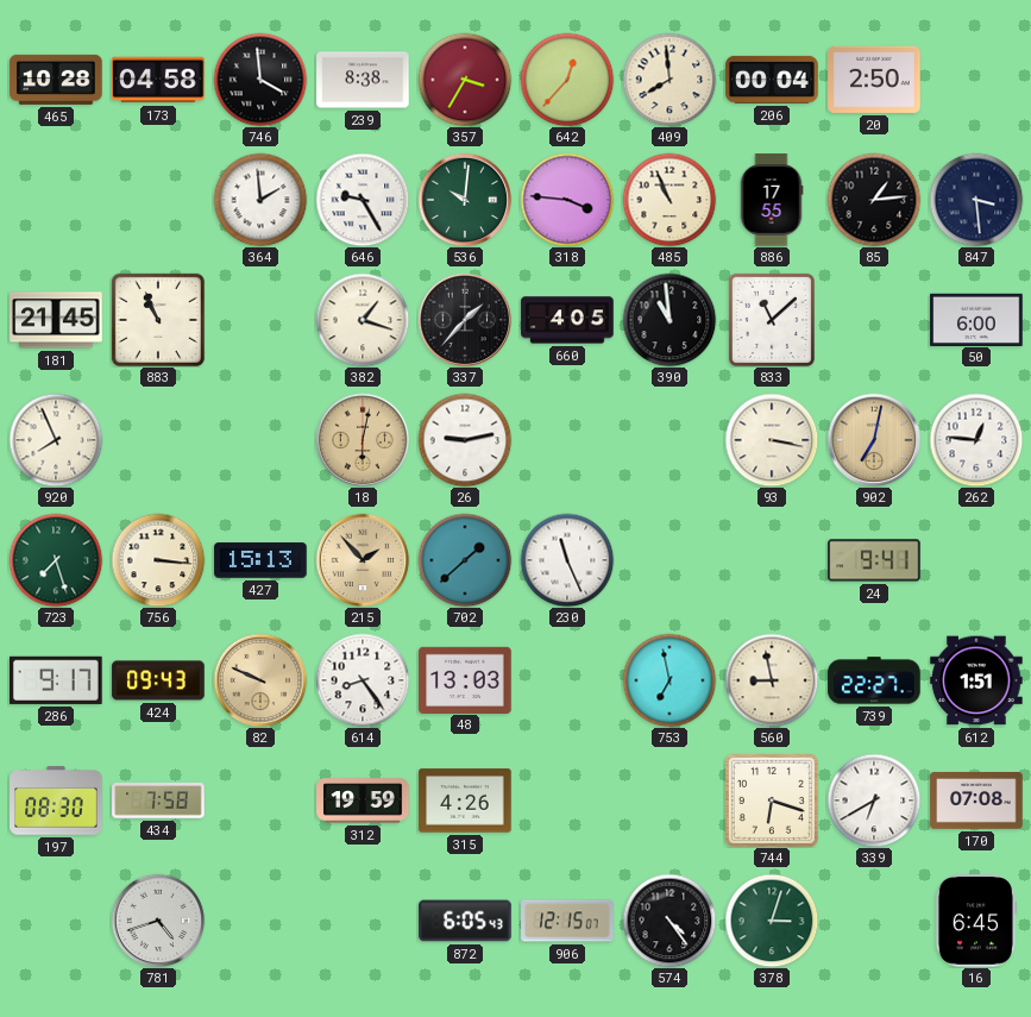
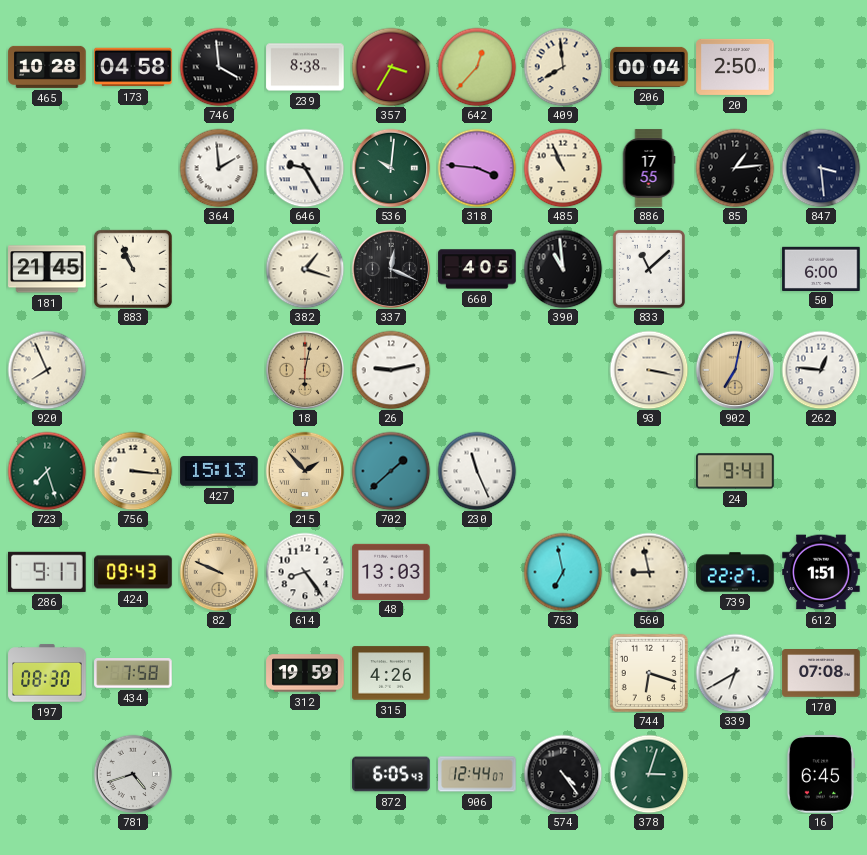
337: 1:37 -> 12:19
906: 12:15 -> 12:44
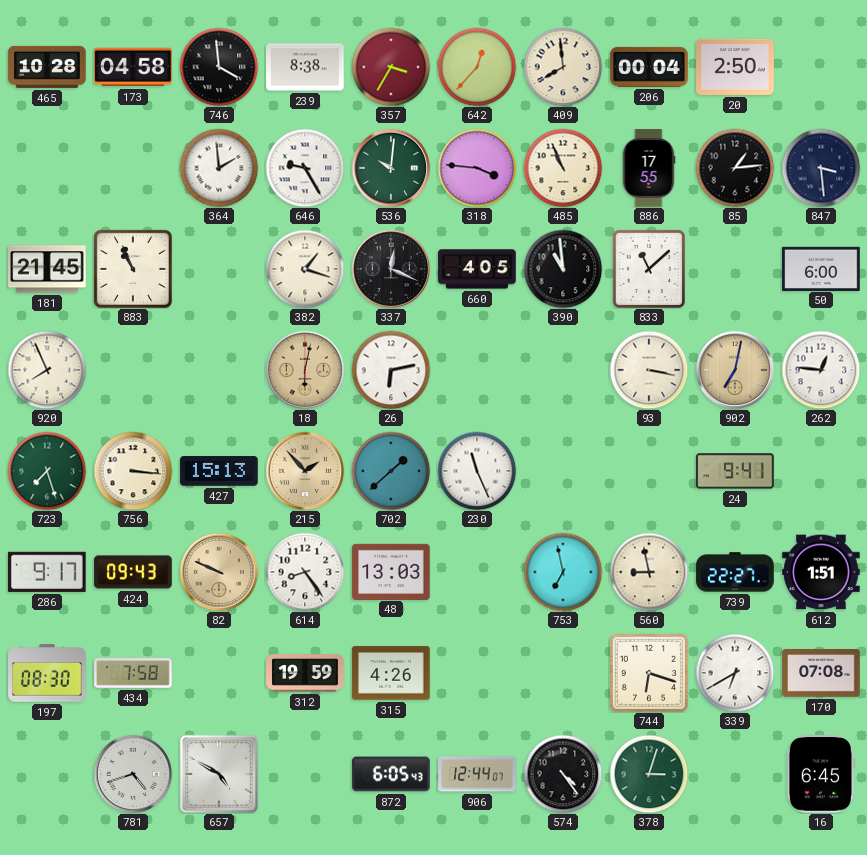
26: 9:13 -> 6:13
657: none -> 4:50
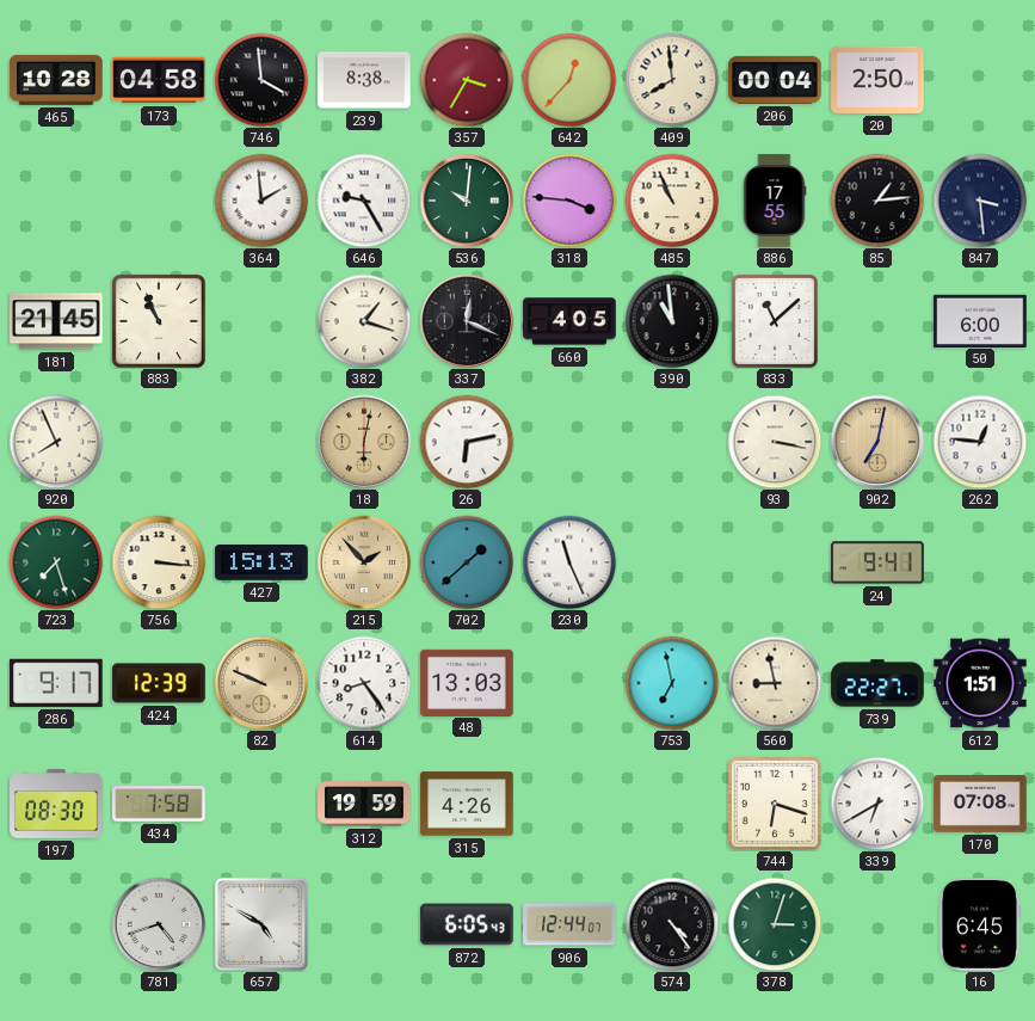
424: 09:43 -> 12:39
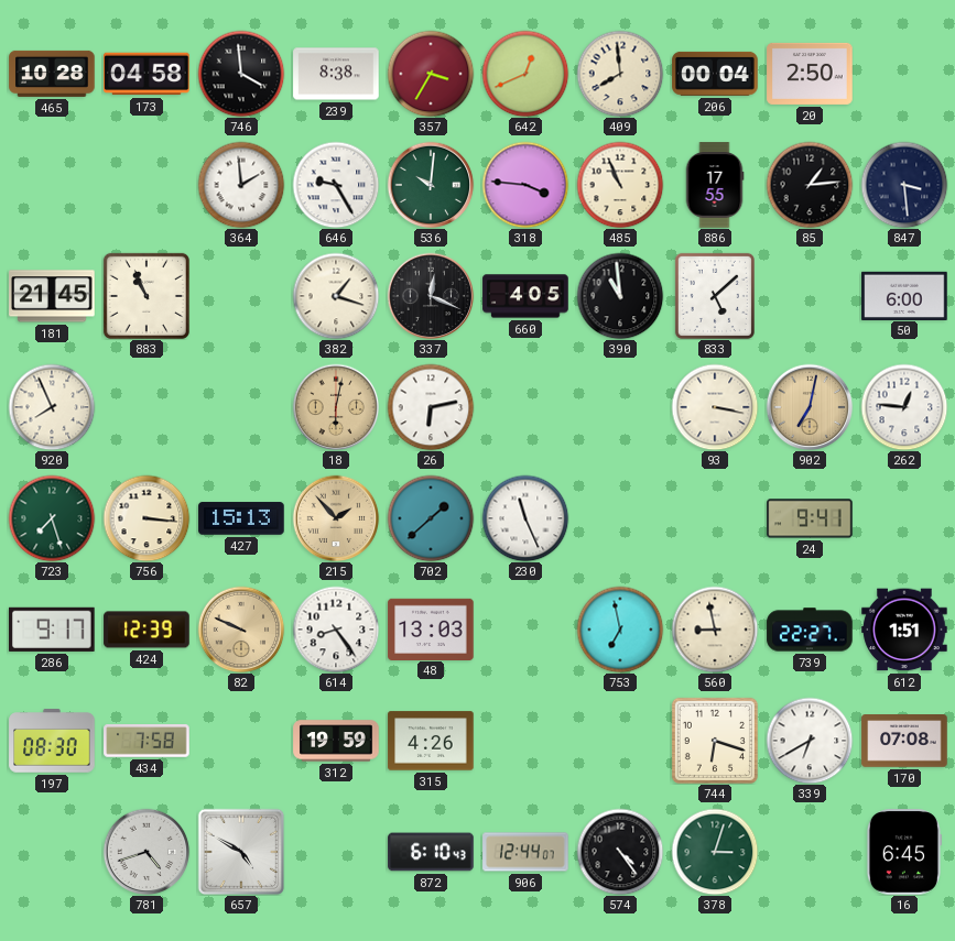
642: 12:37 -> 12:41
833: 11:08 -> 5:08
872: 6:05 -> 6:10
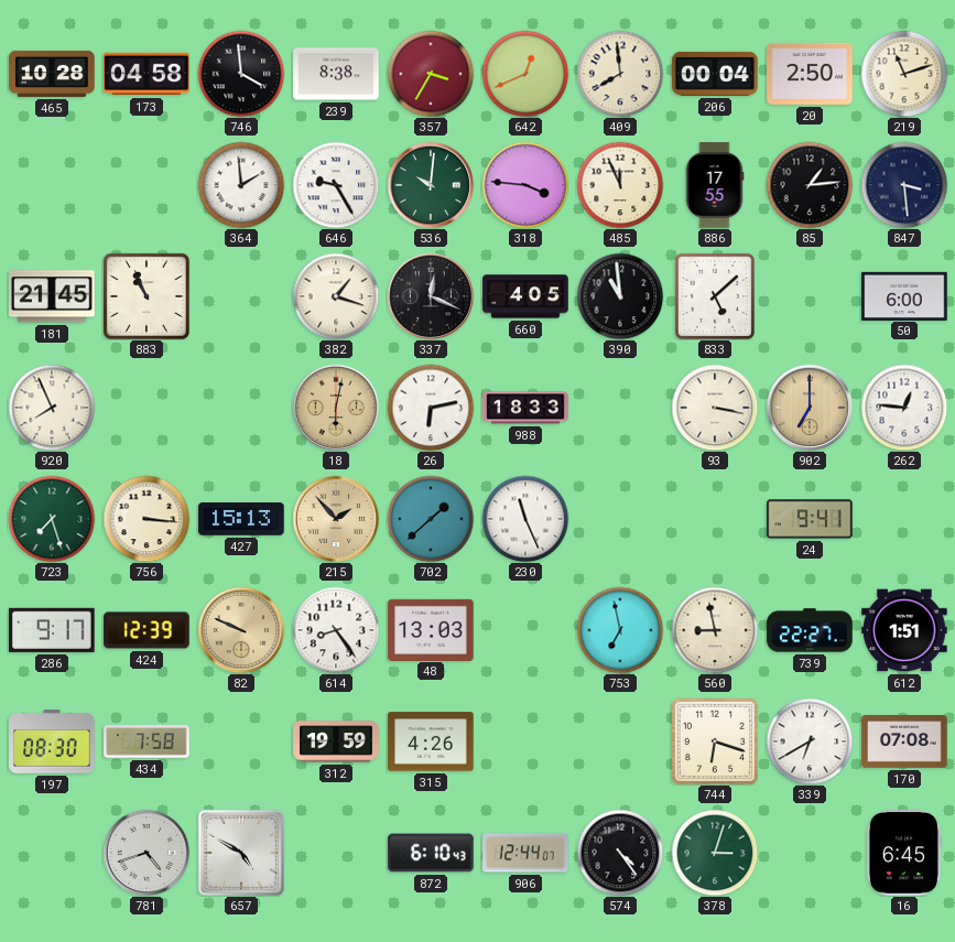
219: none -> 11:12
485: 10:56 -> 11:56
988: none -> 18:33
902: 7:02 -> 7:00
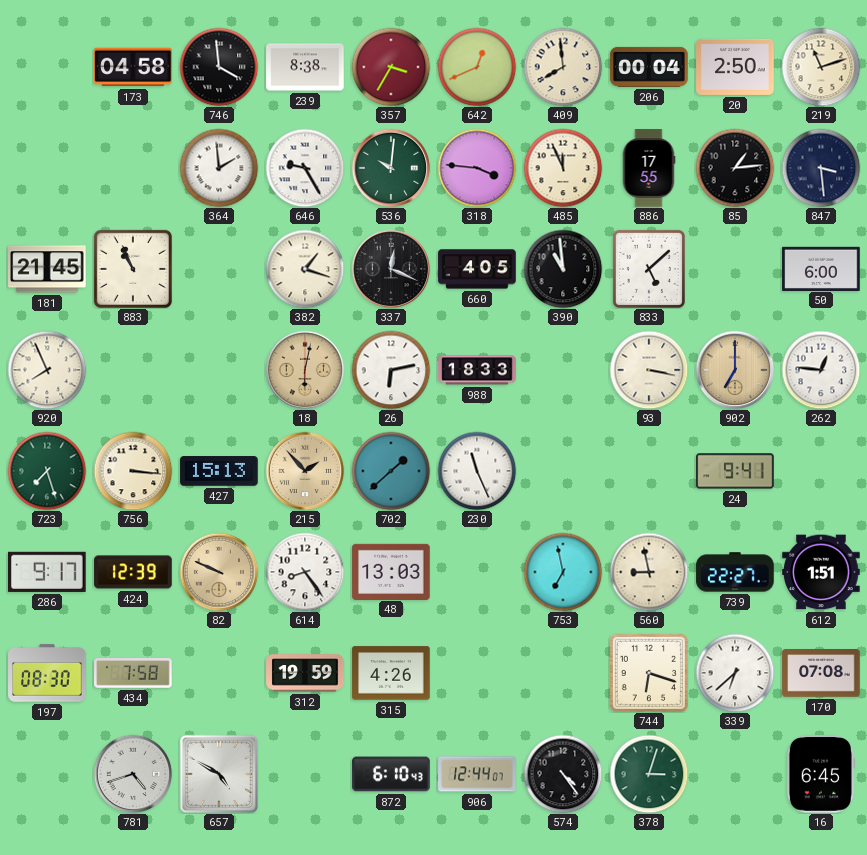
465: 10:28 -> none
339: 6:40 -> 6:38
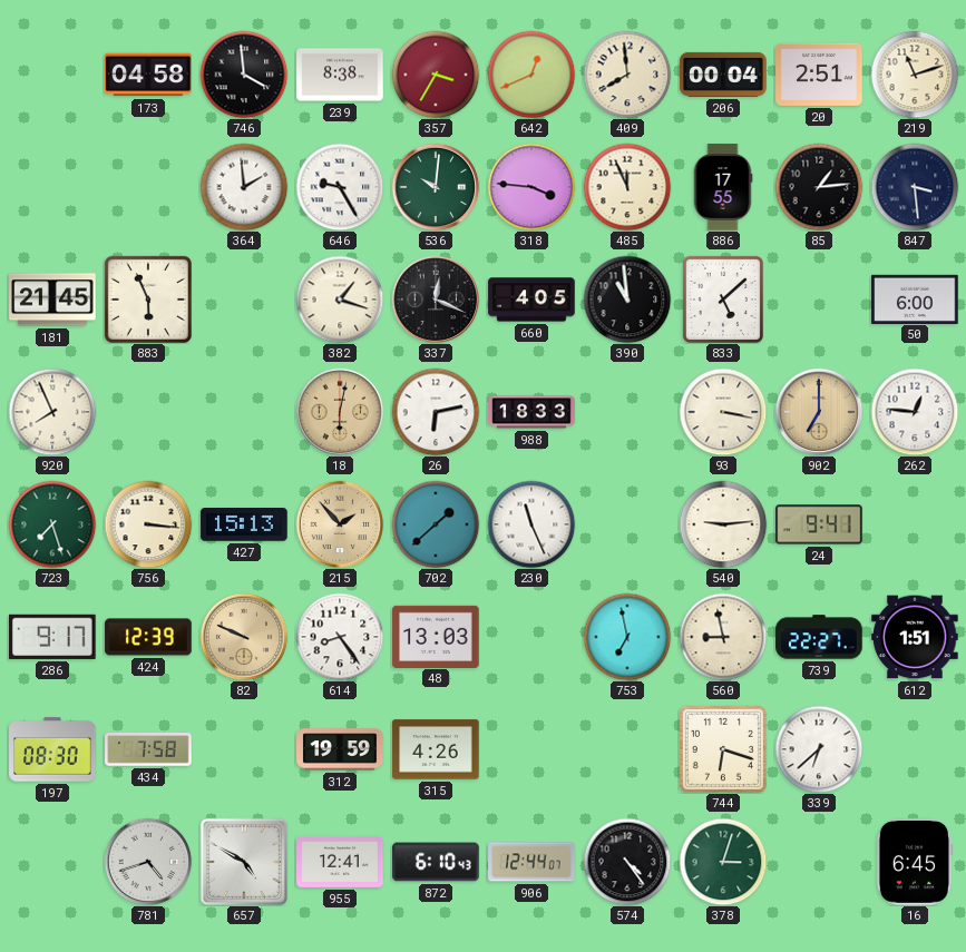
20: 2:50 -> 2:51
883: 10:56 -> 5:56
540: none -> 9:14
170: 07:08 -> none
955: none -> 12:41
